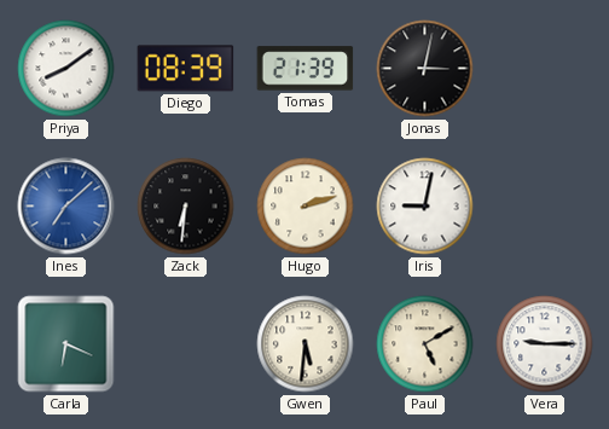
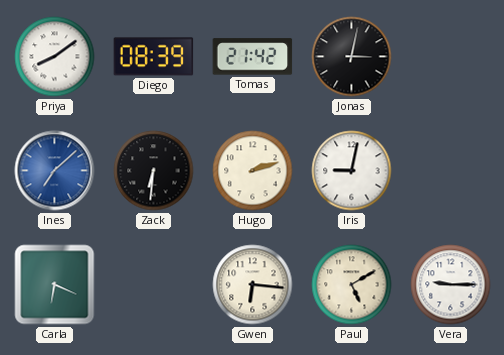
Tomas: 21:39 -> 21:42
Gwen: 5:31 -> 6:16
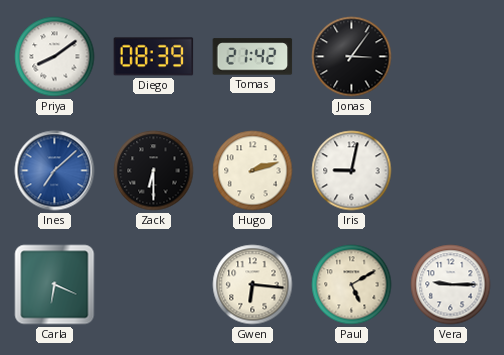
Jonas: 3:02 -> 3:06
Zack: 6:31 -> 6:30
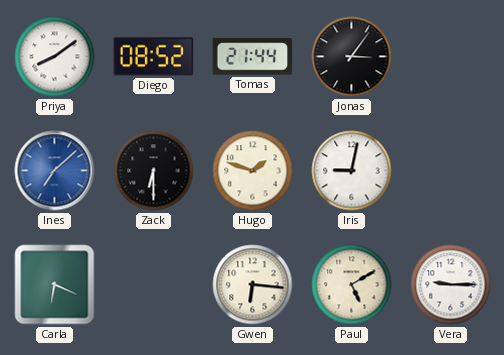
Diego: 08:39 -> 08:52
Tomas: 21:42 -> 21:44
Hugo: 2:12 -> 1:48
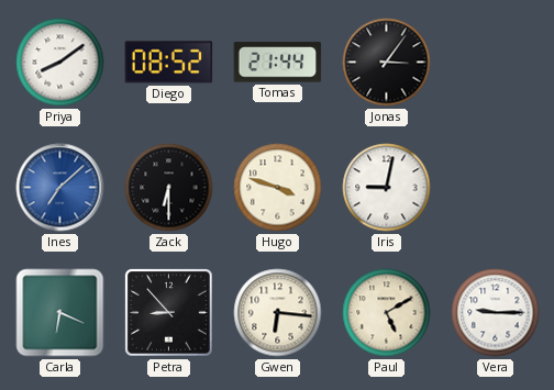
Hugo: 1:48 -> 3:48
Petra: none -> 8:53
